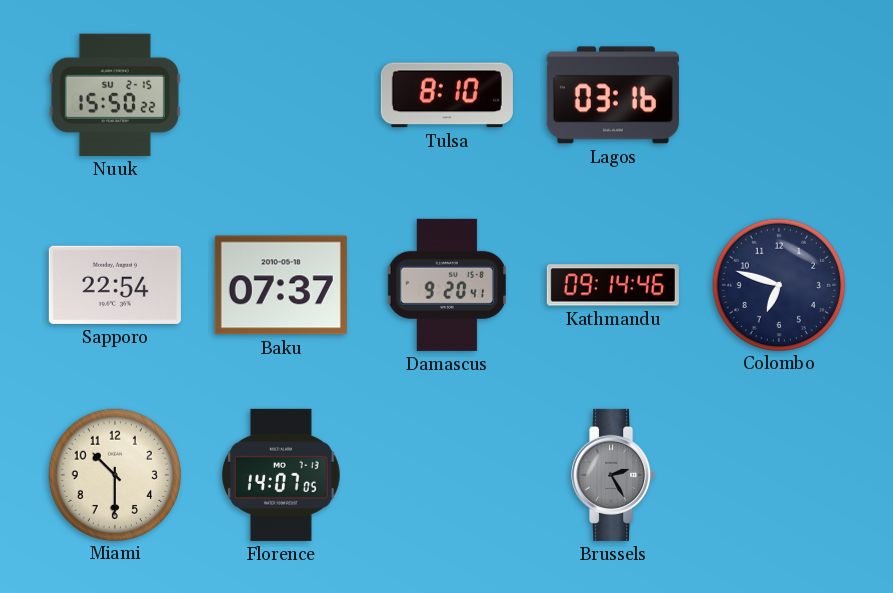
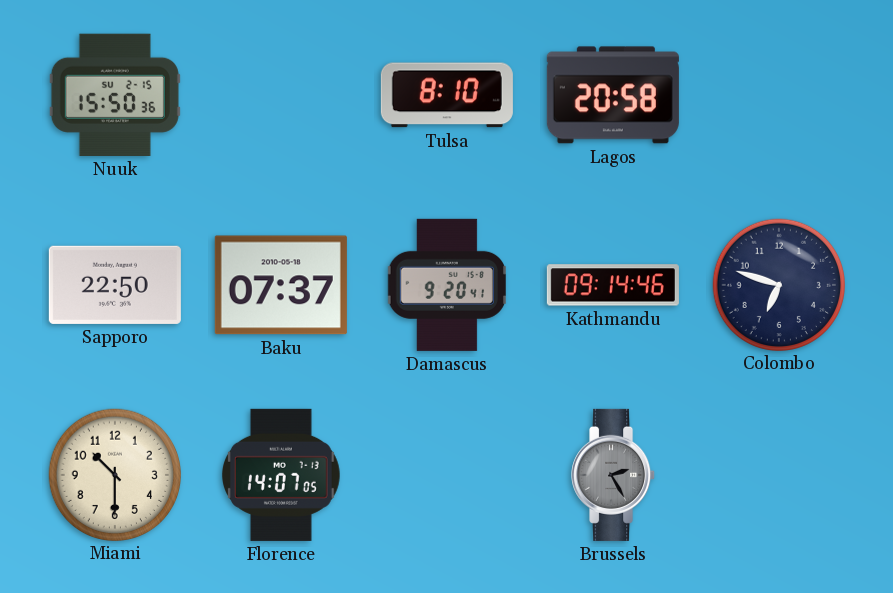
Nuuk: 15:50:22 -> 15:50:36
Lagos: 03:16 -> 20:58
Sapporo: 22:54 -> 22:50
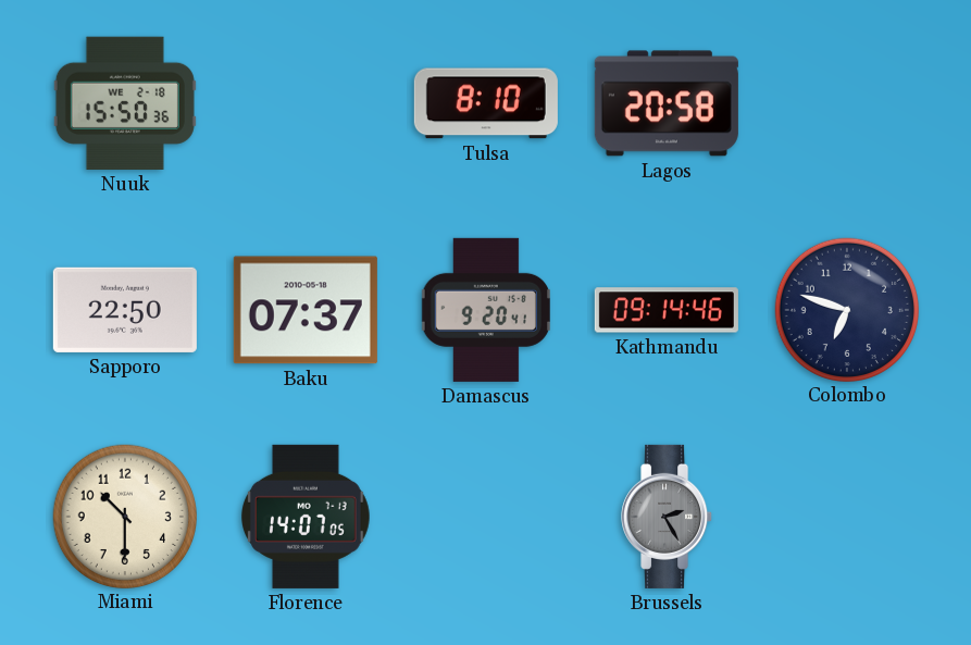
Nuuk date: SU 2-15 -> WE 2-18
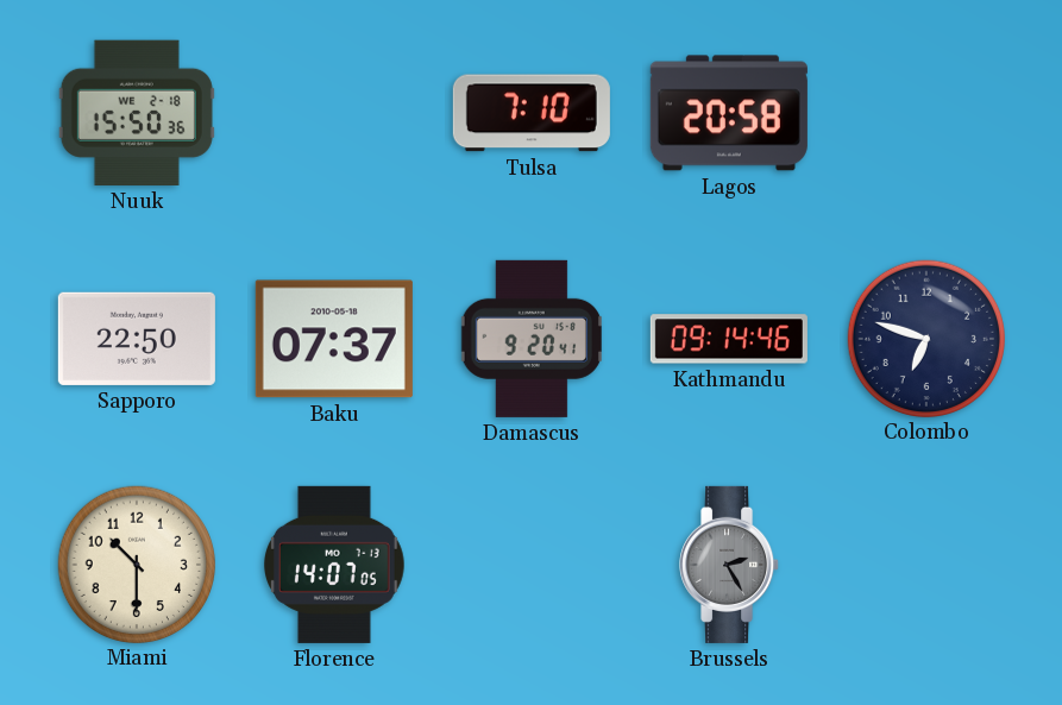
Tulsa: 8:10 -> 7:10
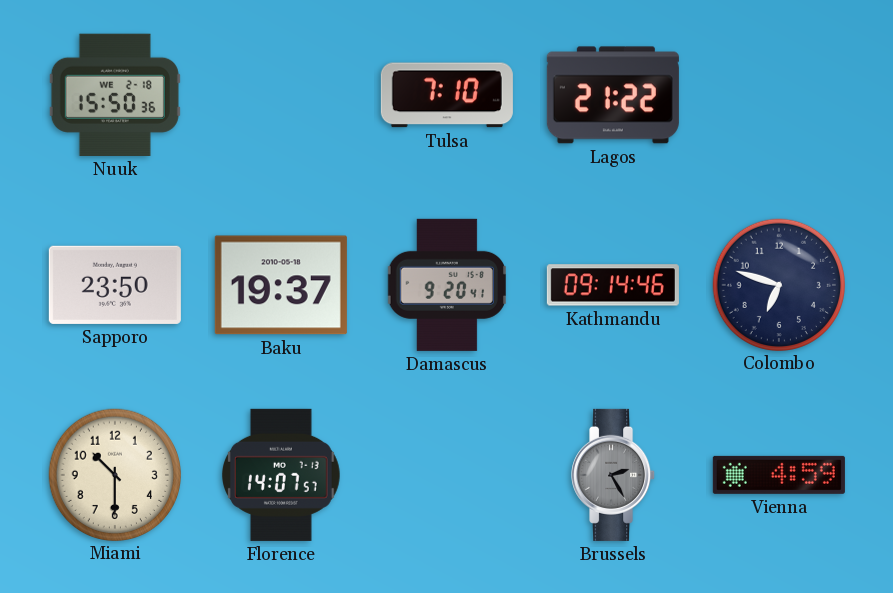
Lagos: 20:58 -> 21:22
Sapporo: 22:50 -> 23:50
Baku: 07:37 -> 19:37
Florence: 14:07:05 -> 14:07:57
Vienna: none -> 4:59
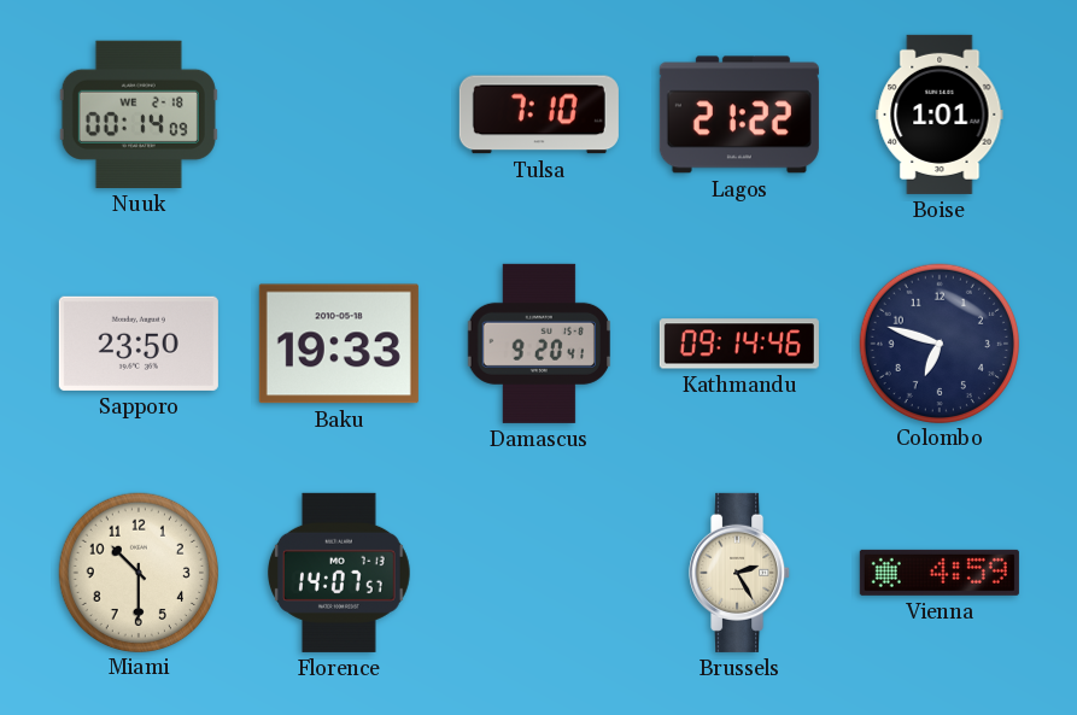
Nuuk: 15:50 -> 00:14
Boise: none -> 1:01
Baku: 19:37 -> 19:33
Brussels dial: grey -> cream
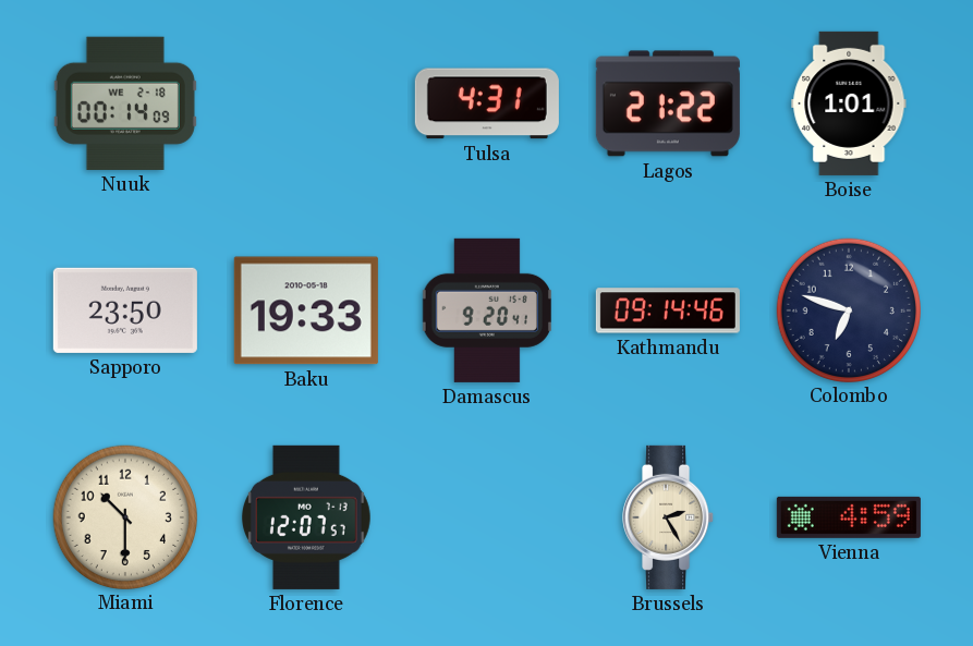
Tulsa: 7:10 -> 4:31
Florence: 14:07 -> 12:07
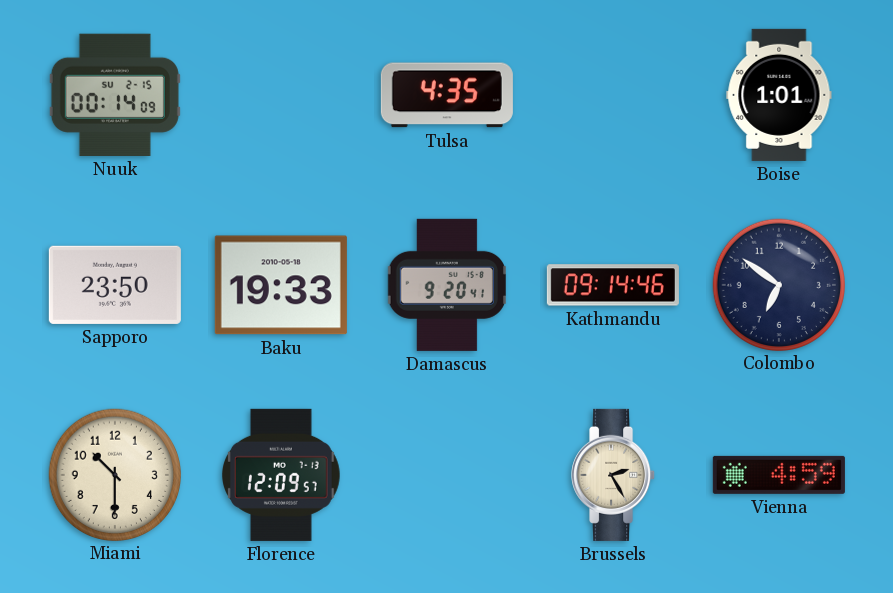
Nuuk date: WE 2-18 -> SU 2-15
Tulsa: 4:31 -> 4:35
Lagos: 21:22 -> none
Colombo: 6:48 -> 6:51
Florence: 12:07 -> 12:09
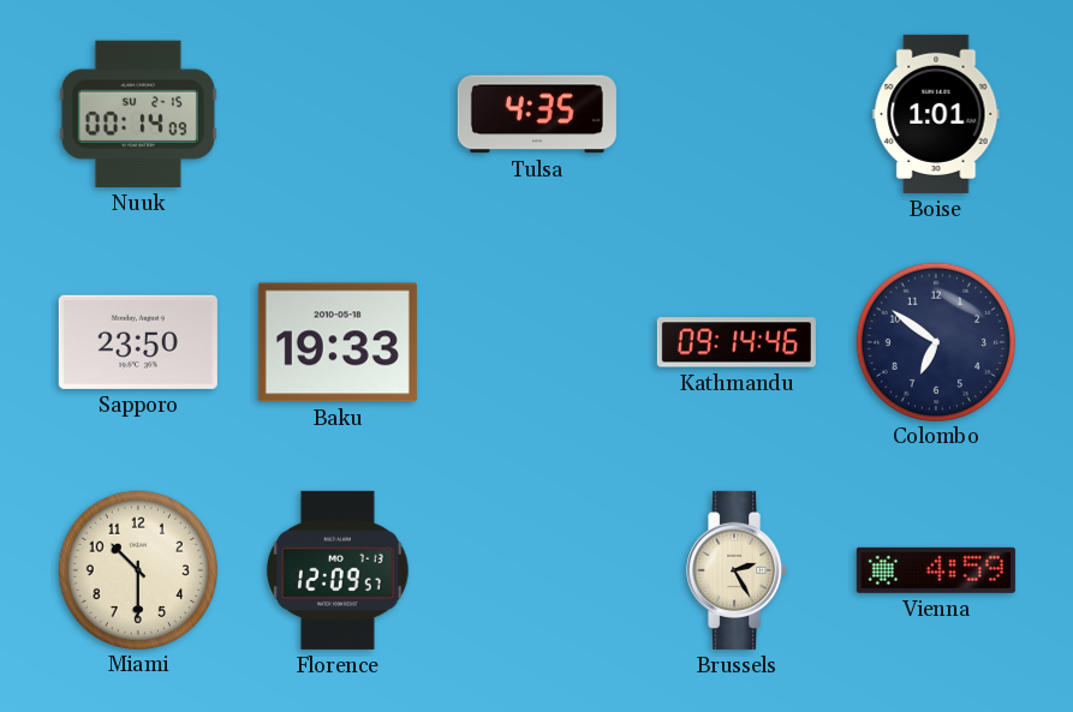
Damascus: 9:20 -> none
